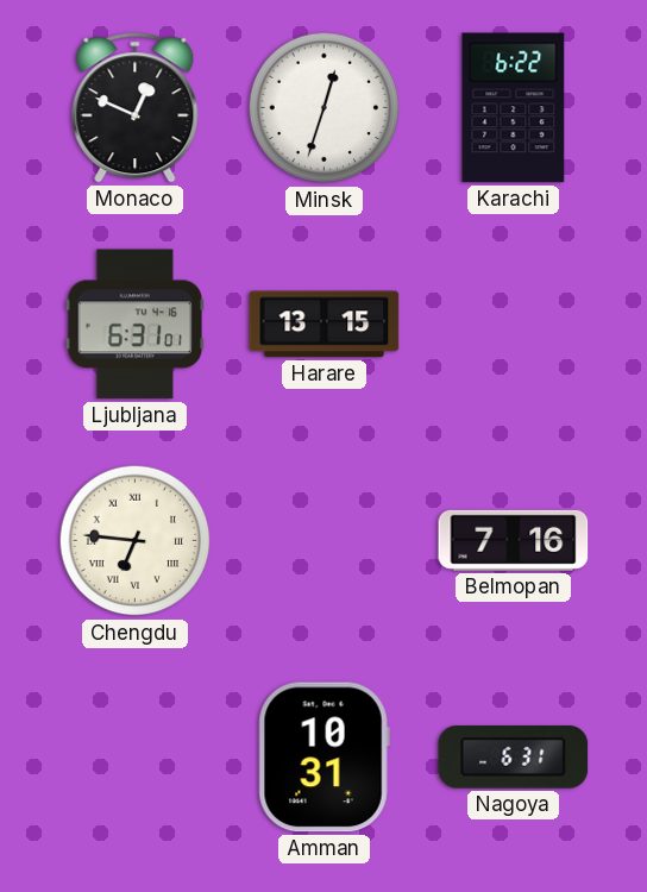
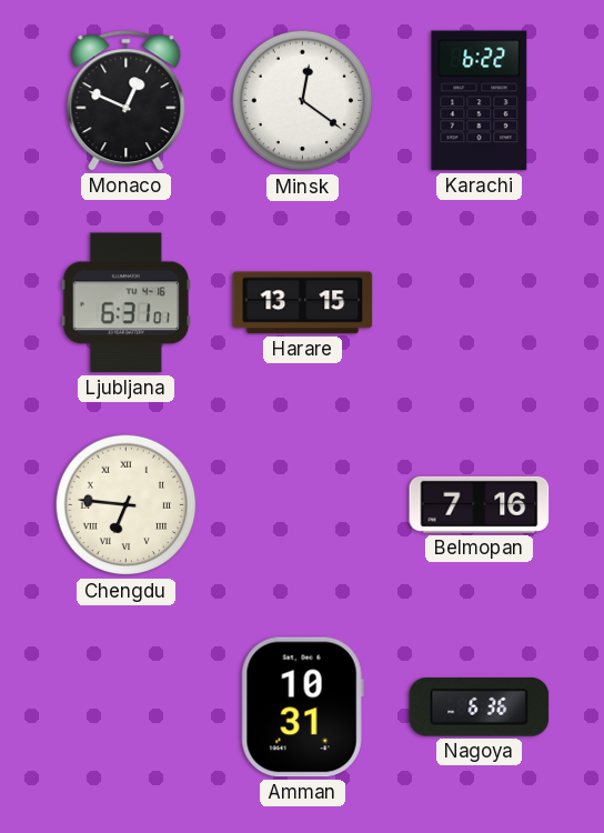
Minsk: 12:33 -> 12:21
Nagoya: 6:31 -> 6:36
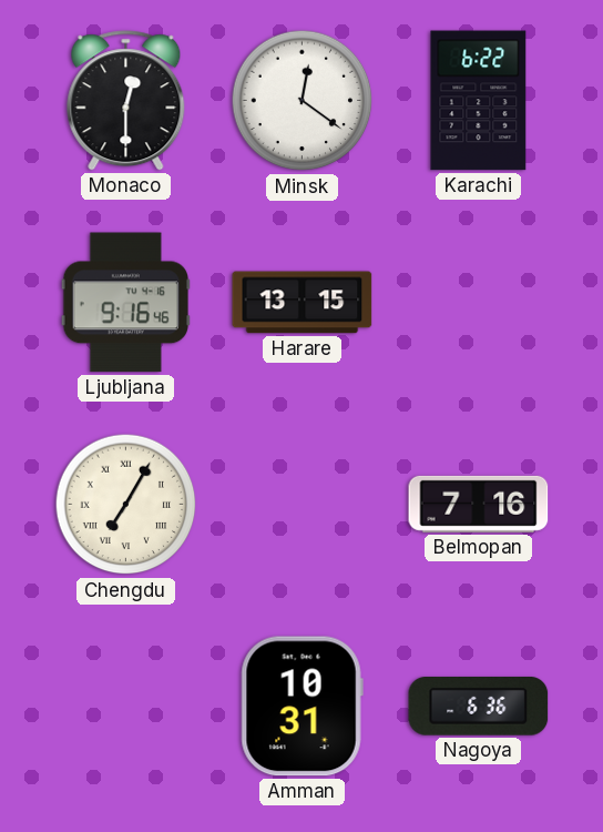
Monaco: 12:49 -> 12:30
Ljubljana: 6:31 -> 9:16
Chengdu: 6:46 -> 7:05
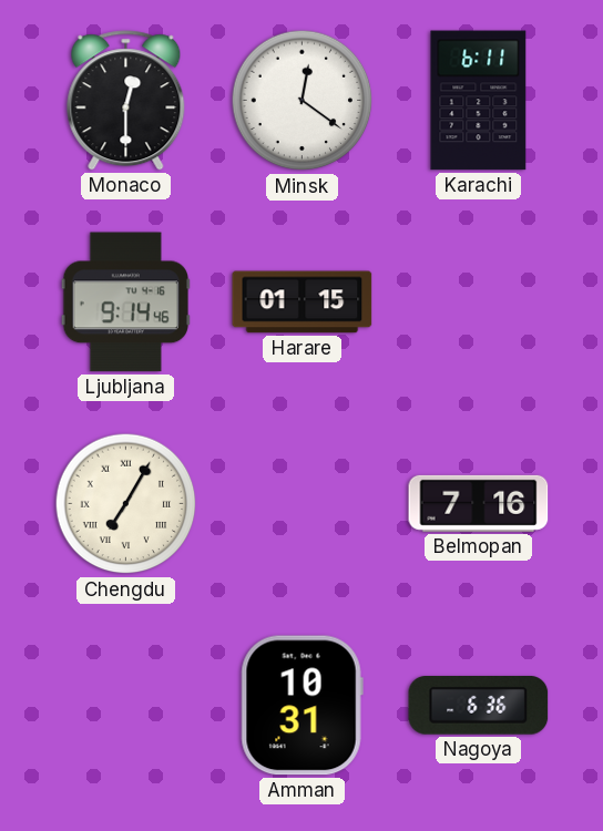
Karachi: 6:22 -> 6:11
Ljubljana: 9:16 -> 9:14
Harare: 13:15 -> 01:15
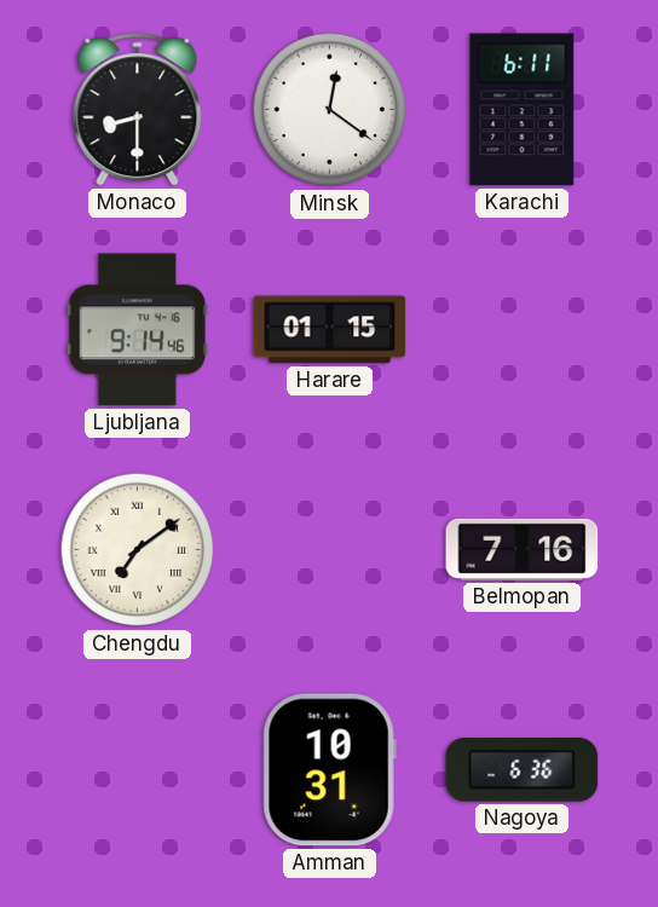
Monaco: 12:30 -> 8:30
Chengdu: 7:05 -> 7:09
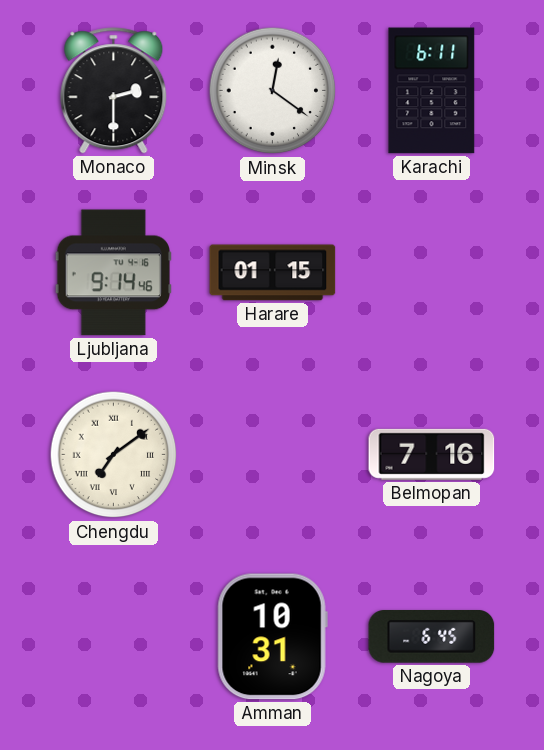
Monaco: 8:30 -> 2:30
Nagoya: 6:36 -> 6:45
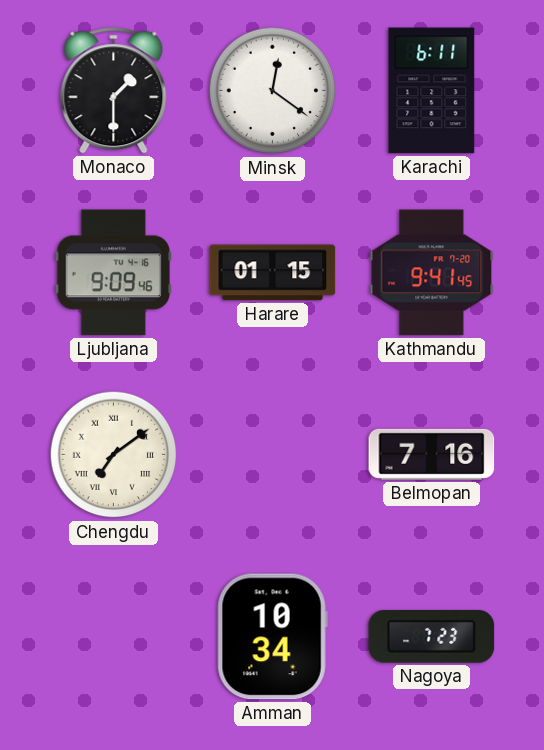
Monaco: 2:30 -> 1:30
Ljubljana: 9:14 -> 9:09
Kathmandu: none -> 9:41
Amman: 10:31 -> 10:34
Nagoya: 6:45 -> 7:23
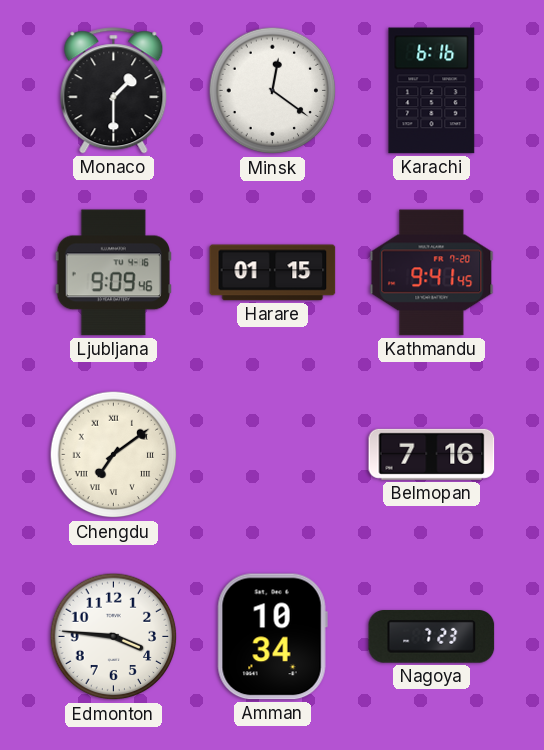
Karachi: 6:11 -> 6:16
Edmonton: none -> 3:46
